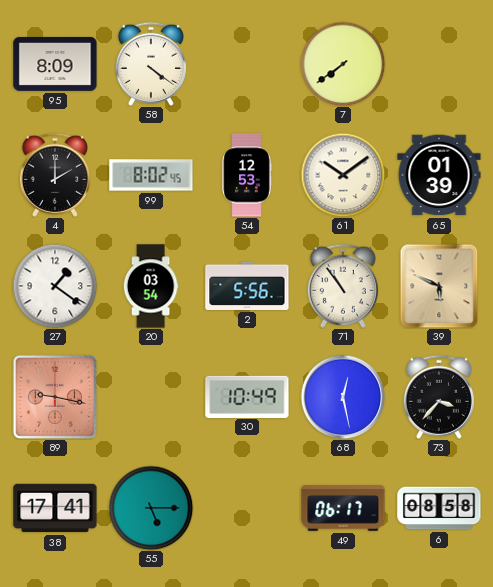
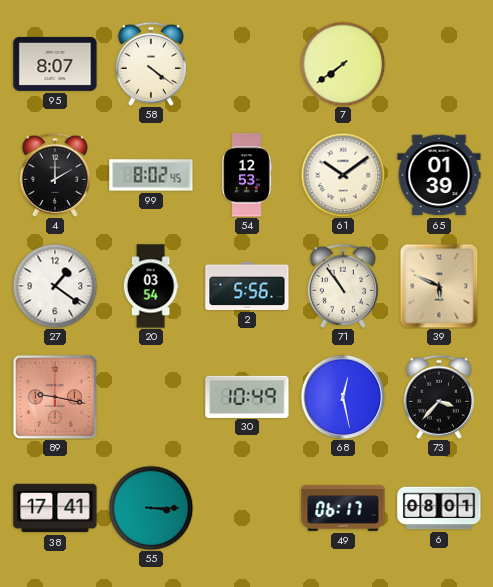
95: 8:09 -> 8:07
55: 5:15 -> 3:15
6: 08:58 -> 08:01
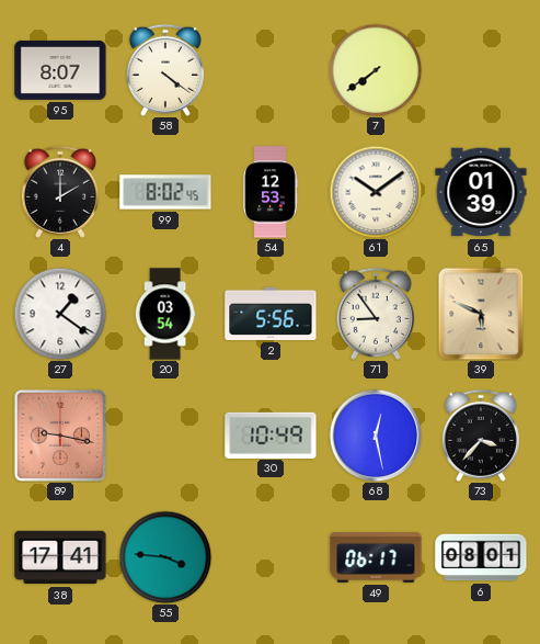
71: 10:54 -> 8:54
55: 3:15 -> 3:46
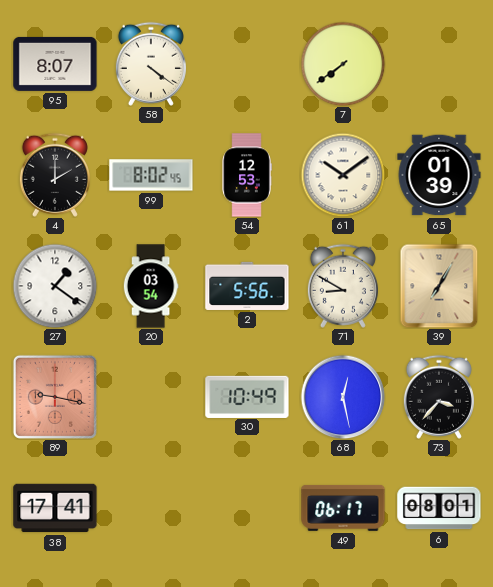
71: 8:54 -> 8:50
39: 5:49 -> 7:05
55: 3:46 -> none
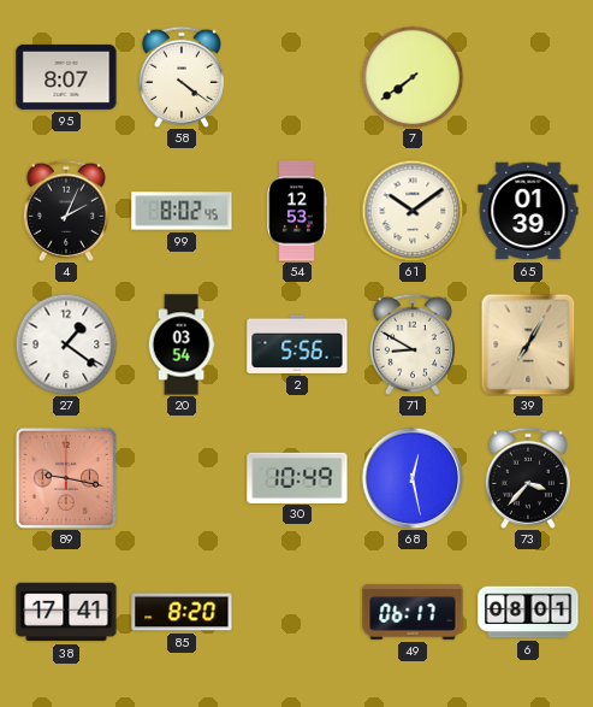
4: 2:00 -> 2:04
85: none -> 8:20
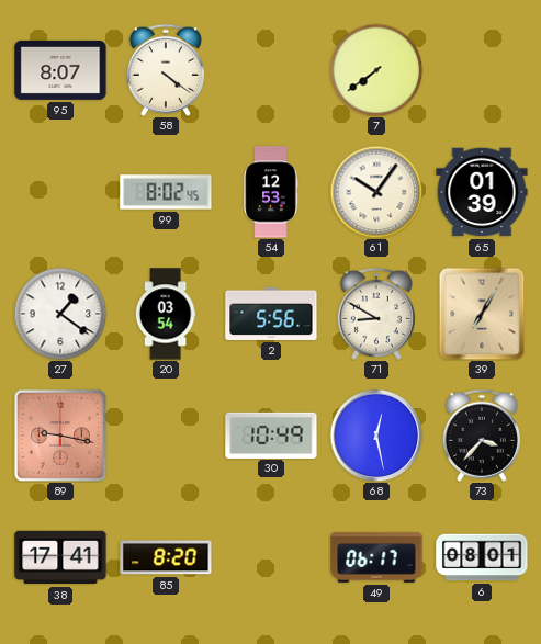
4: 2:04 -> none
61: 10:09 -> 10:06
